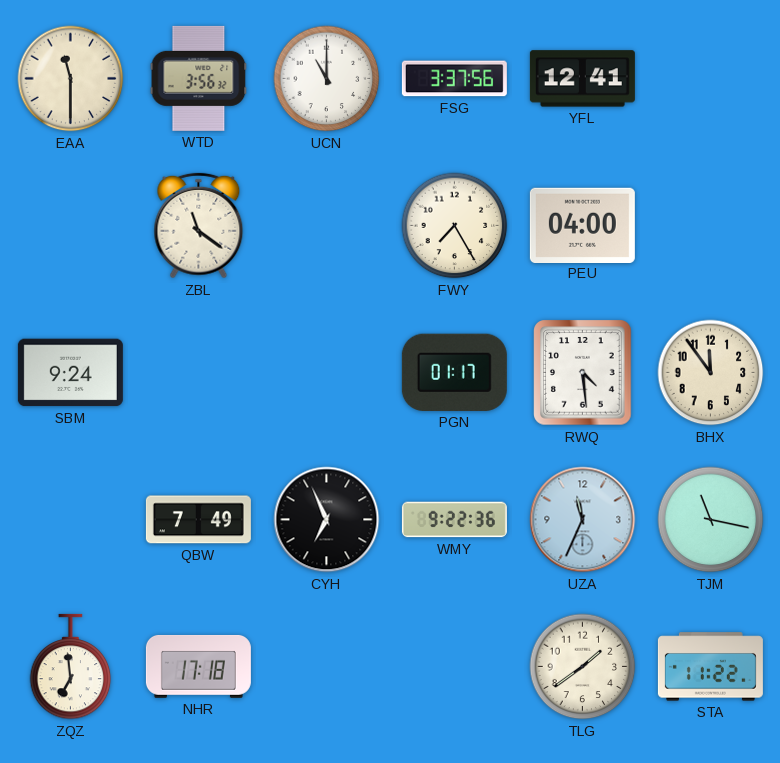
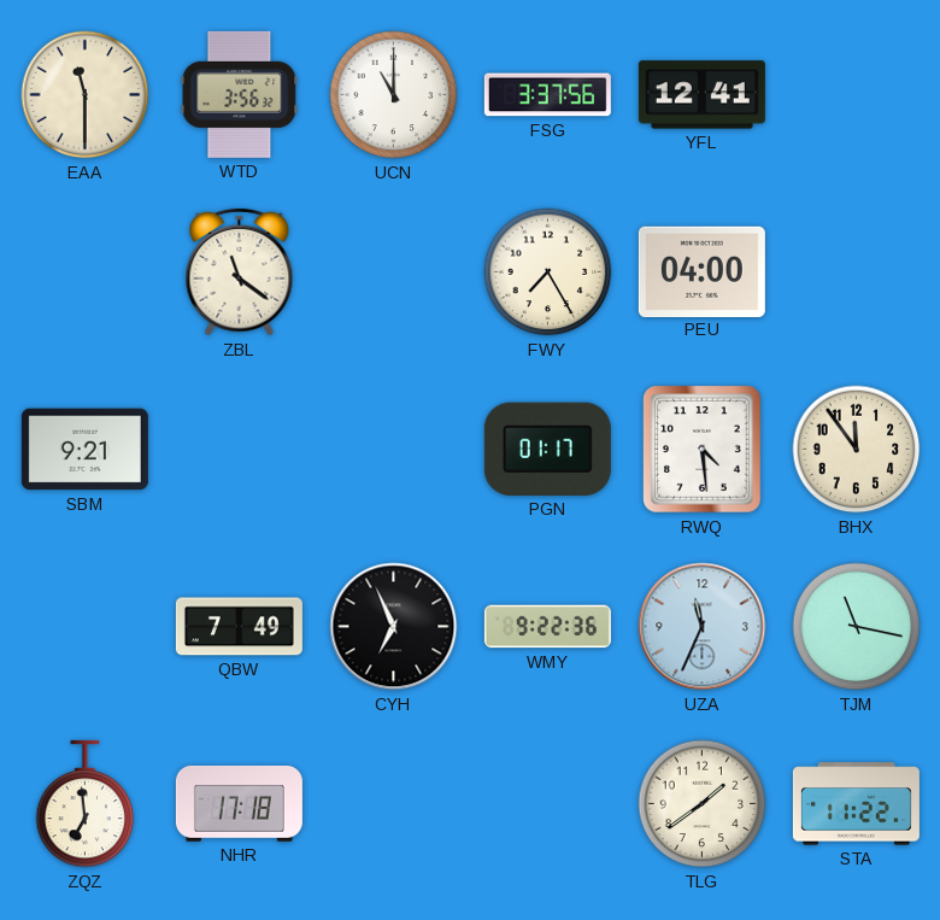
SBM: 9:24 -> 9:21
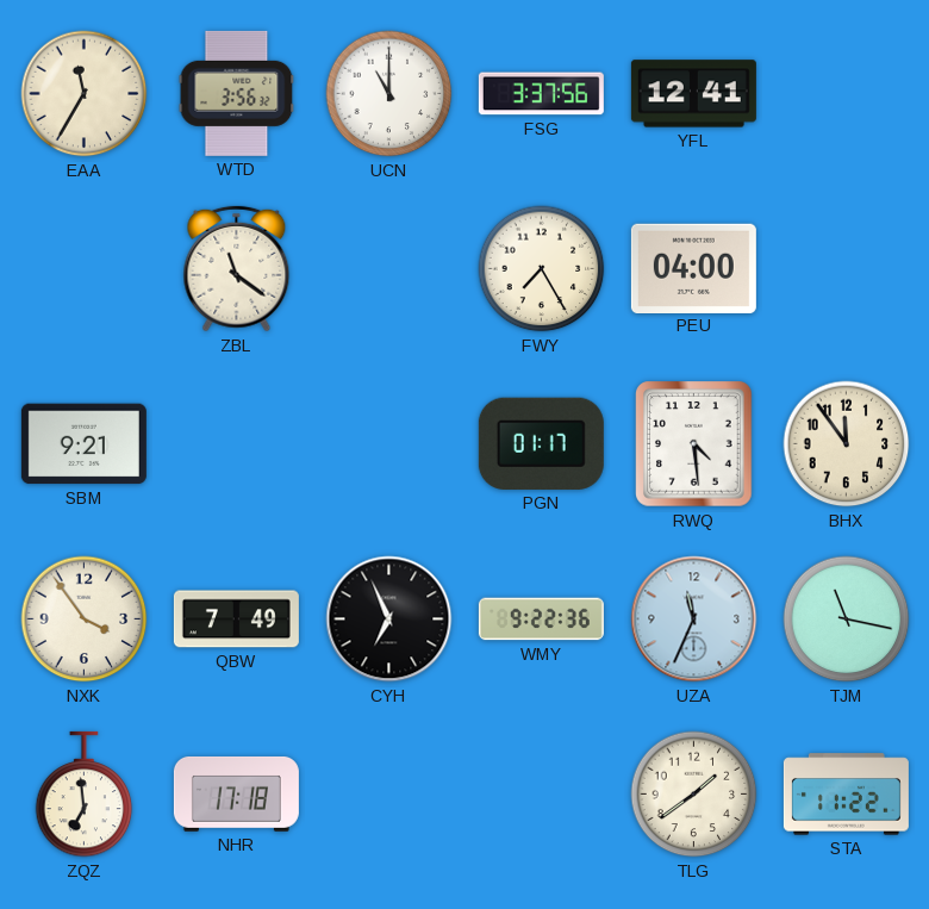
EAA: 11:30 -> 11:35
NXK: none -> 3:54
